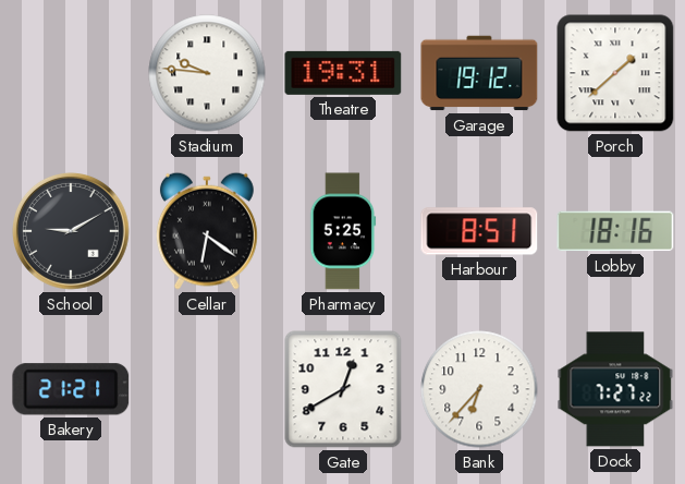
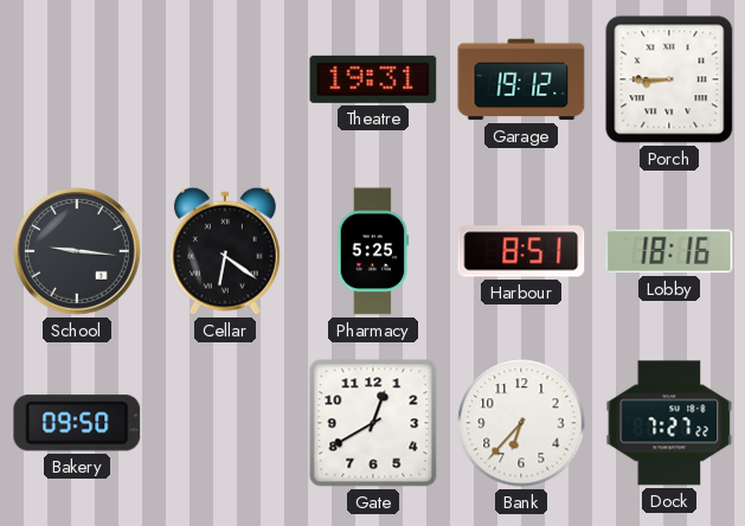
Stadium: 9:46 -> none
Porch: 1:38 -> 8:45
School: 9:10 -> 9:16
Bakery: 21:21 -> 09:50
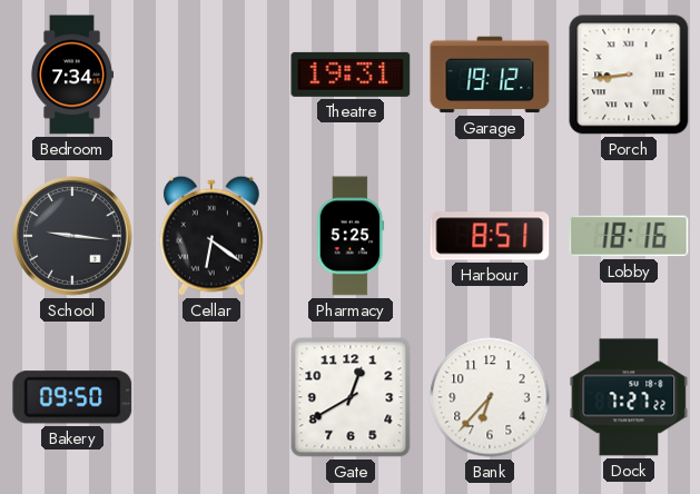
Bedroom: none -> 7:34
Porch: 8:45 -> 8:44
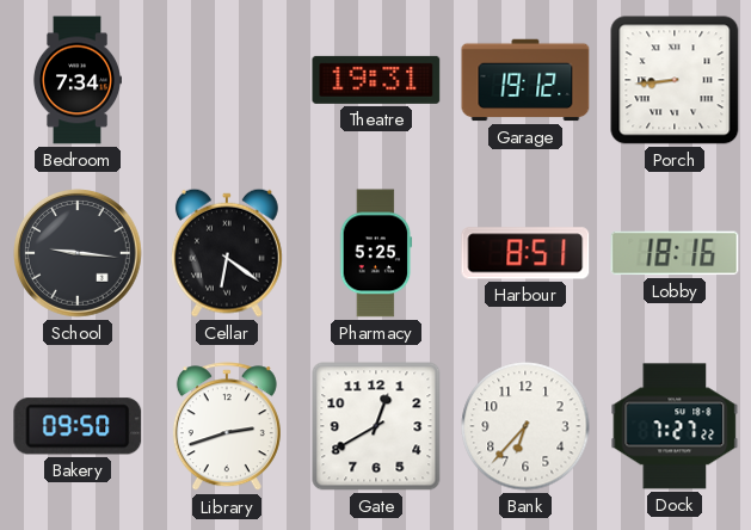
Library: none -> 2:42
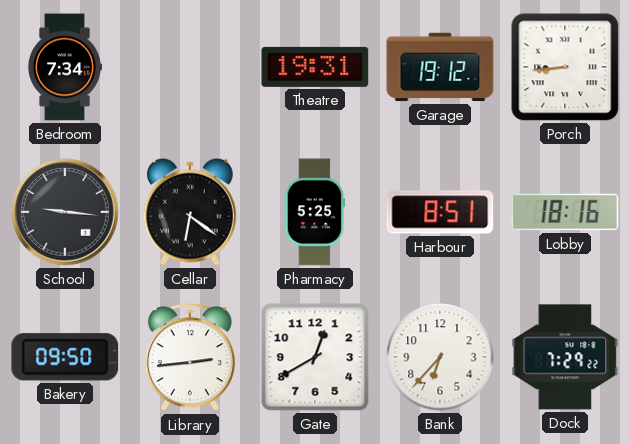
Library: 2:42 -> 2:44
Dock: 7:27 -> 7:29
